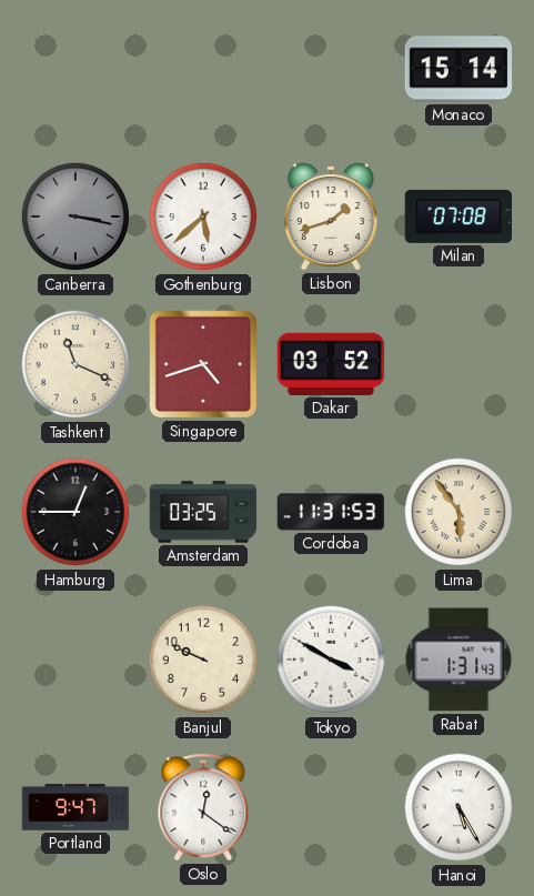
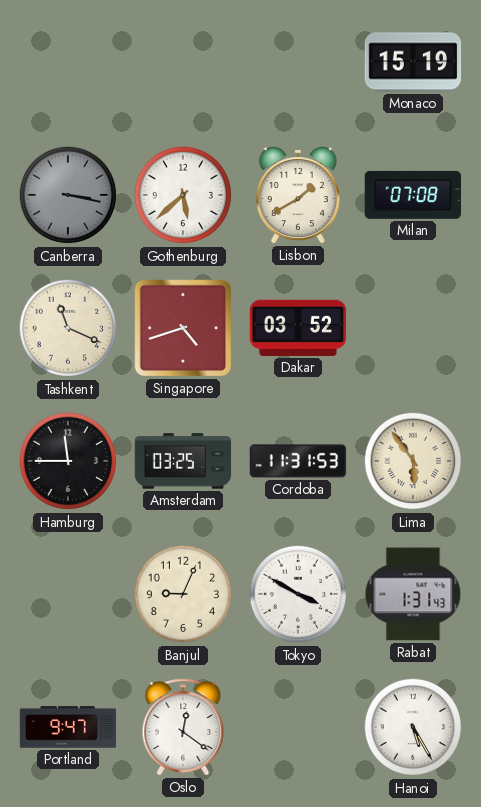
Monaco: 15:14 -> 15:19
Lisbon: 1:42 -> 1:40
Hamburg: 12:45 -> 11:45
Banjul: 9:49 -> 9:04
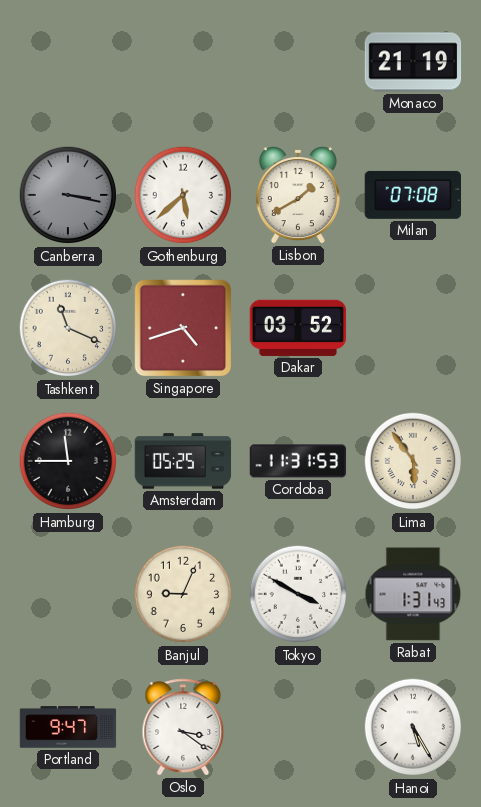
Monaco: 15:19 -> 21:19
Amsterdam: 03:25 -> 05:25
Oslo: 12:21 -> 3:21
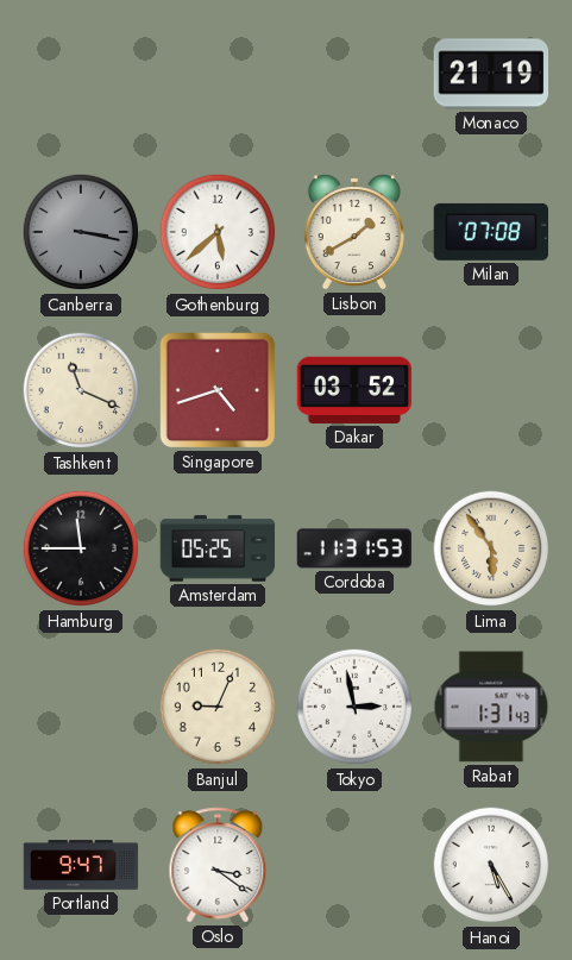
Tokyo: 3:50 -> 2:58
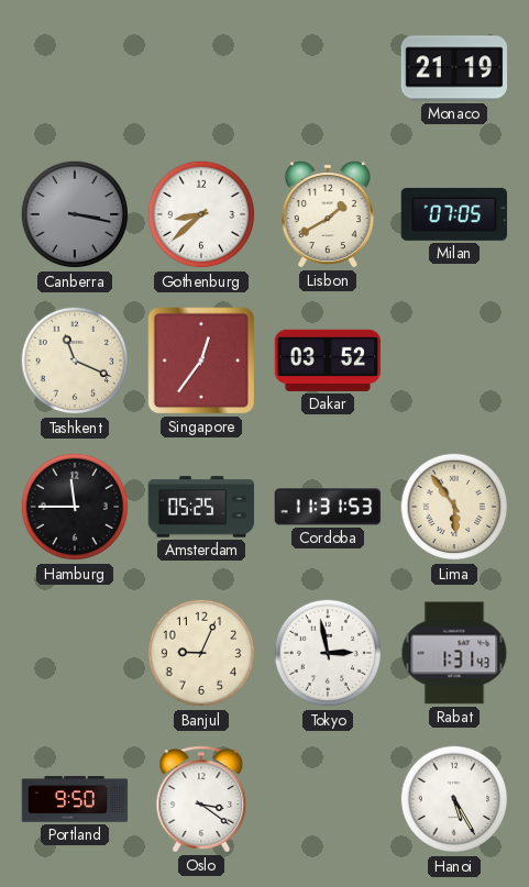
Gothenburg: 5:38 -> 8:38
Milan: 07:08 -> 07:05
Singapore: 4:42 -> 12:36
Portland: 9:47 -> 9:50
